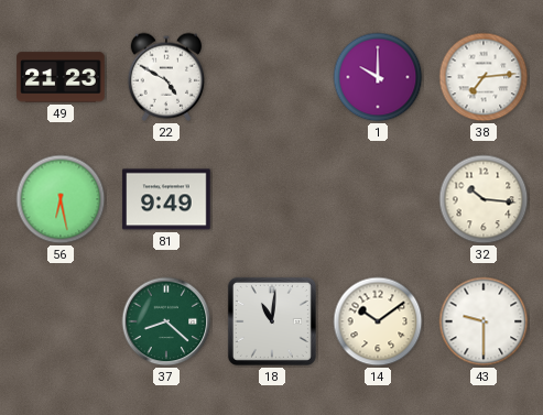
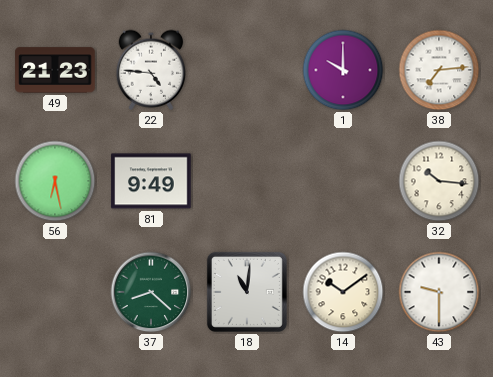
22: 4:50 -> 4:46
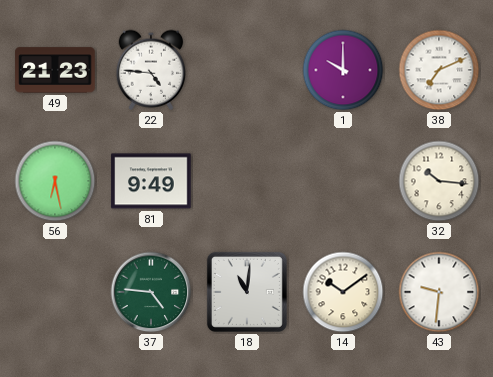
38: 7:14 -> 7:11
37: 8:22 -> 4:46
43: 9:30 -> 9:31
